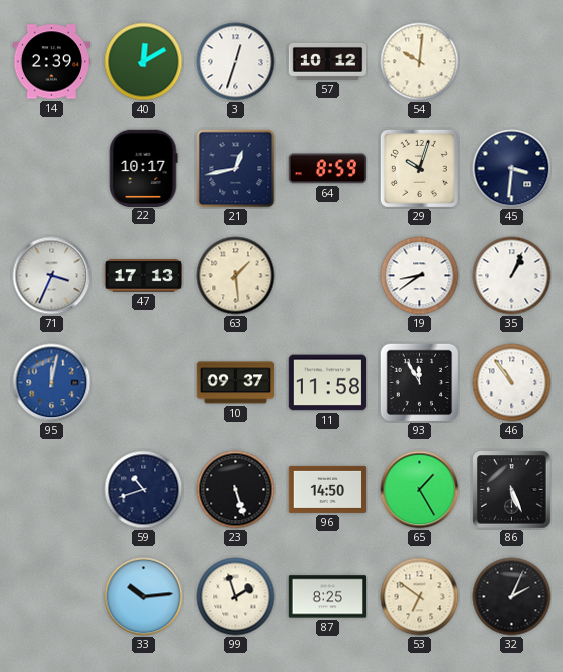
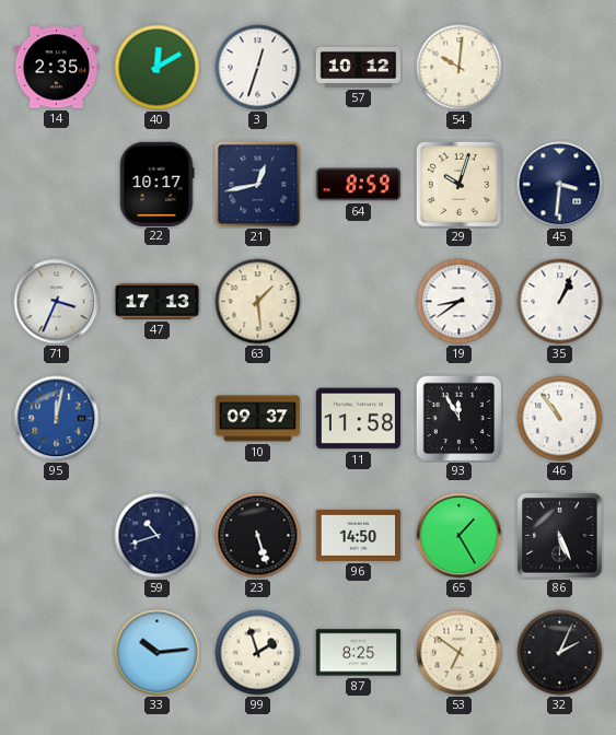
14: 2:39 -> 2:35
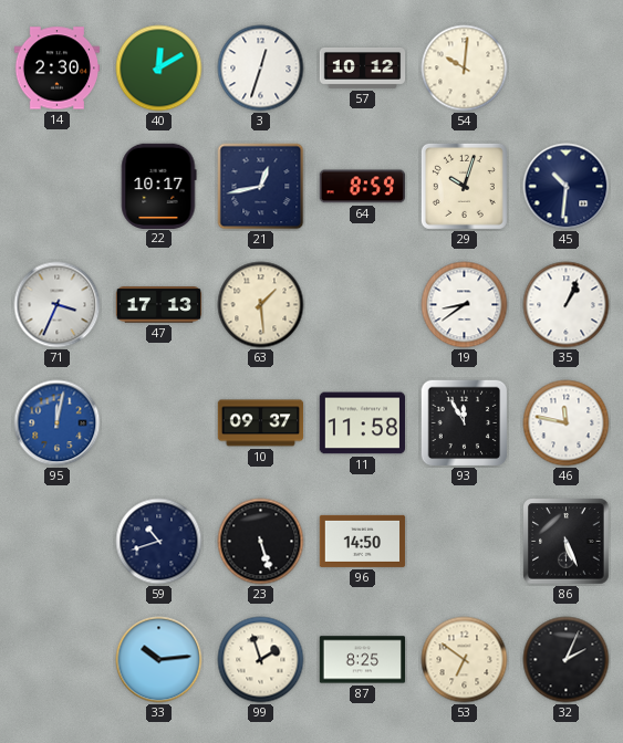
14: 2:35 -> 2:30
45: 3:31 -> 10:31
46: 10:54 -> 11:47
65: 1:25 -> none
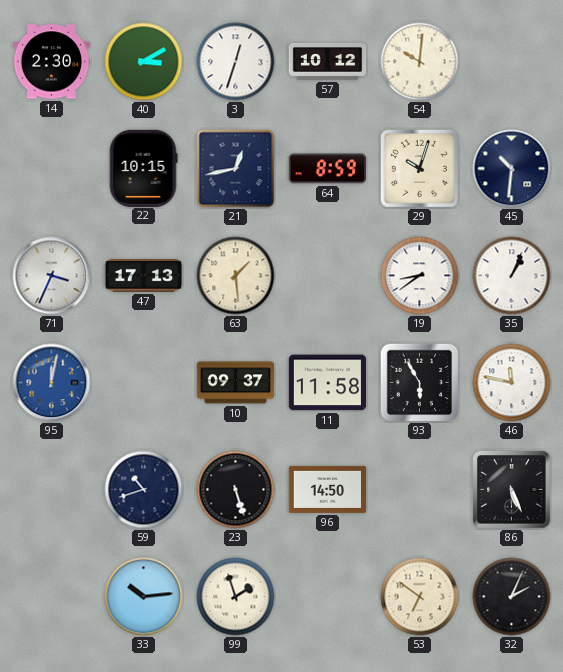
40: 12:10 -> 3:10
22: 10:17 -> 10:15
93: 11:55 -> 5:55
87: 8:25 -> none
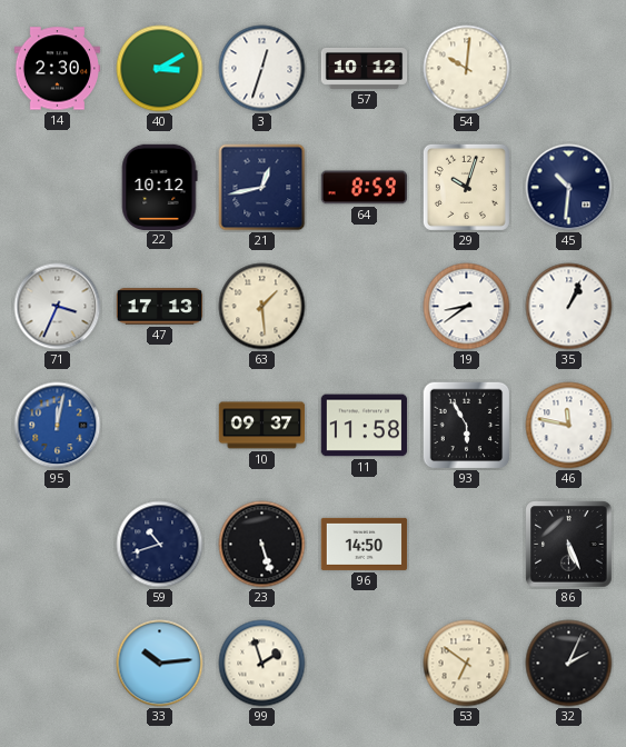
22: 10:15 -> 10:12
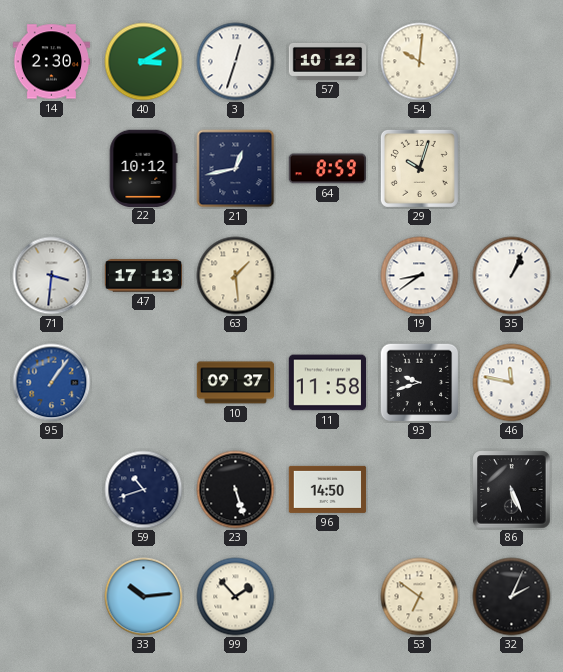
45: 10:31 -> none
71: 3:34 -> 3:31
95: 12:02 -> 1:06
93: 5:55 -> 9:42
99: 1:57 -> 1:53
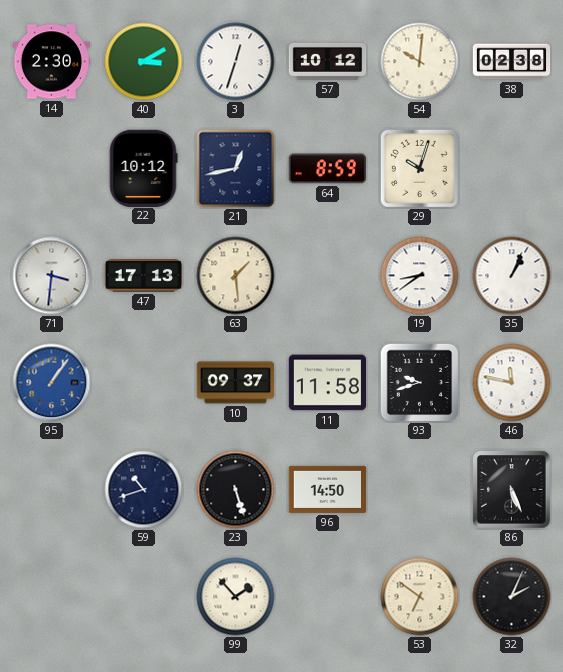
38: none -> 02:38
33: 10:14 -> none
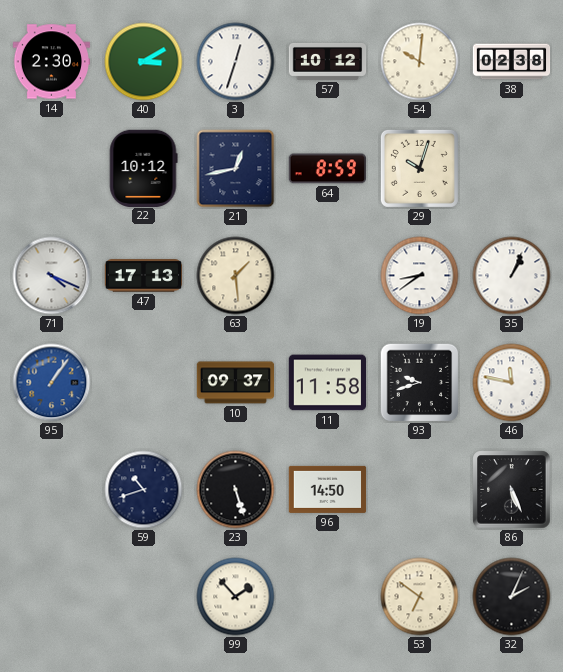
71: 3:31 -> 4:19
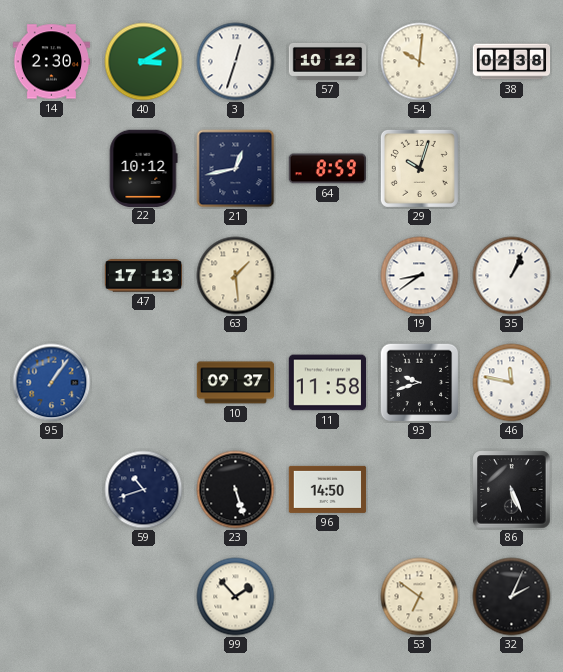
71: 4:19 -> none
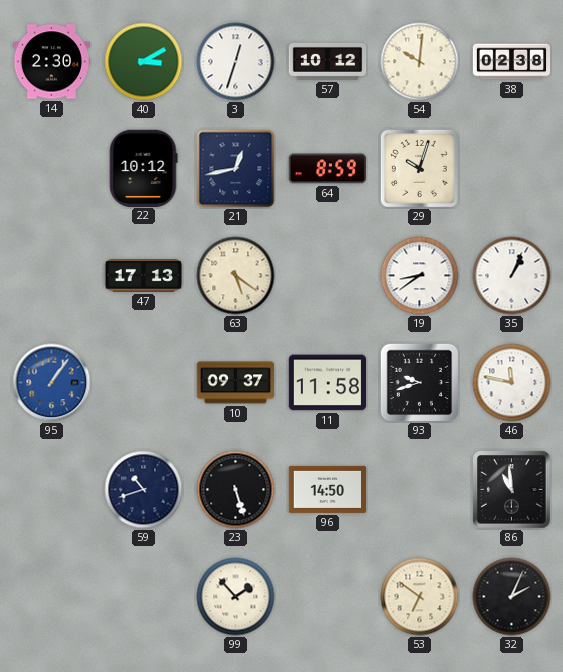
63: 1:29 -> 5:21
86: 5:26 -> 10:59
